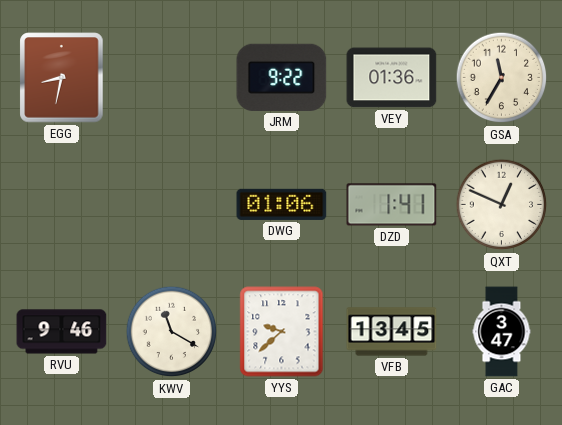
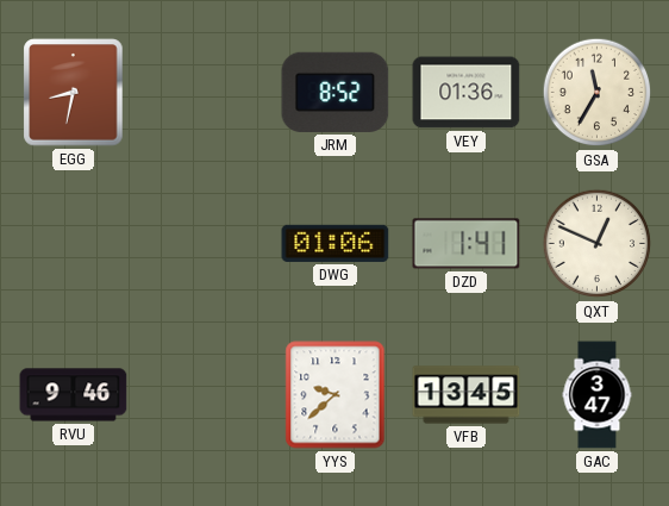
JRM: 9:22 -> 8:52
KWV: 11:20 -> none
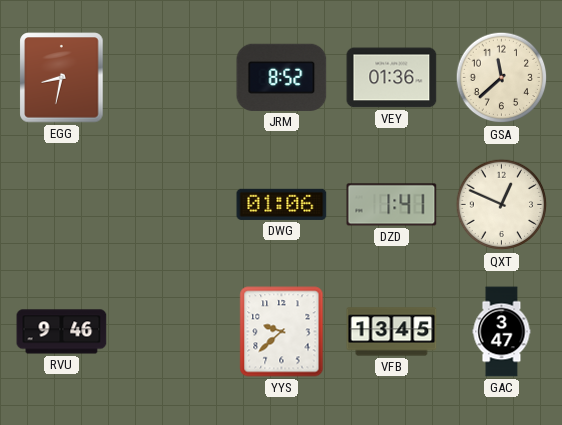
GSA: 11:35 -> 11:38
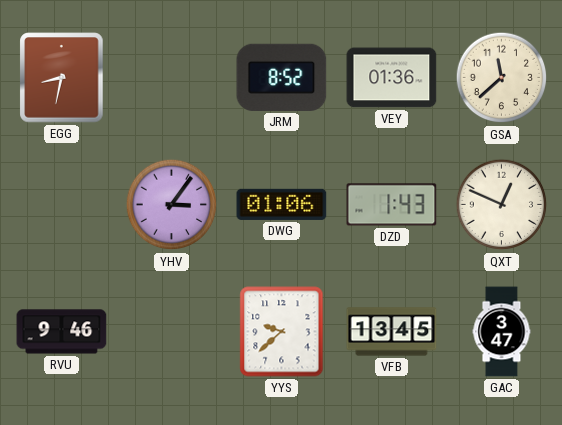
YHV: none -> 3:06
DZD: 1:41 -> 1:43
